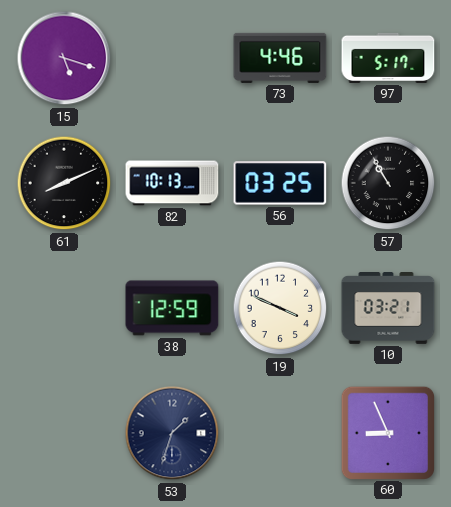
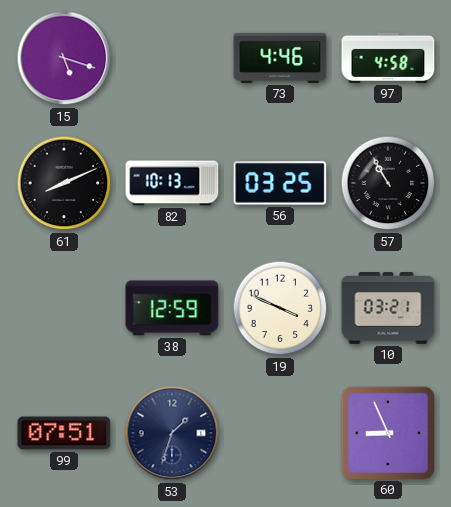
97: 5:17 -> 4:58
99: none -> 07:51
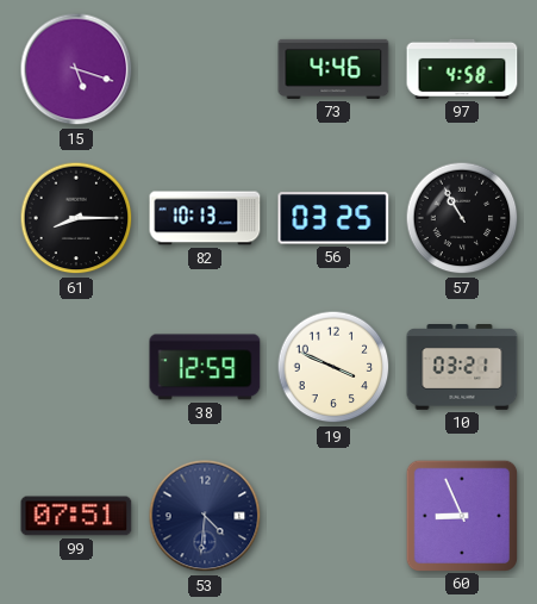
61: 8:11 -> 8:15
53: 1:33 -> 4:31
